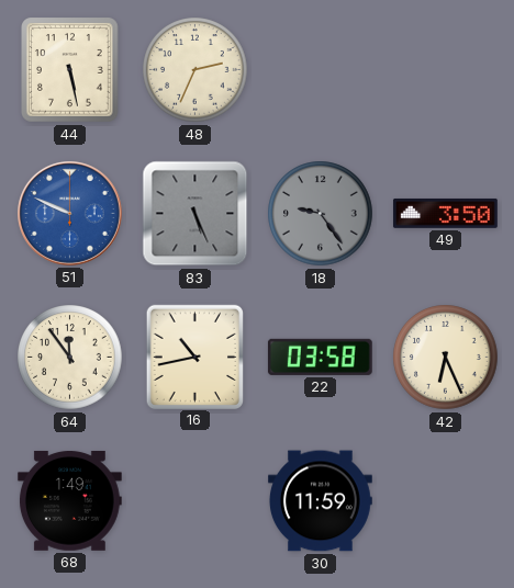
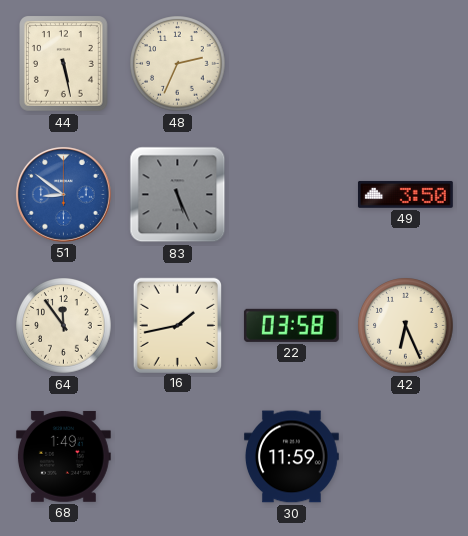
51: 9:49 -> 8:51
18: 9:24 -> none
16: 10:43 -> 1:43
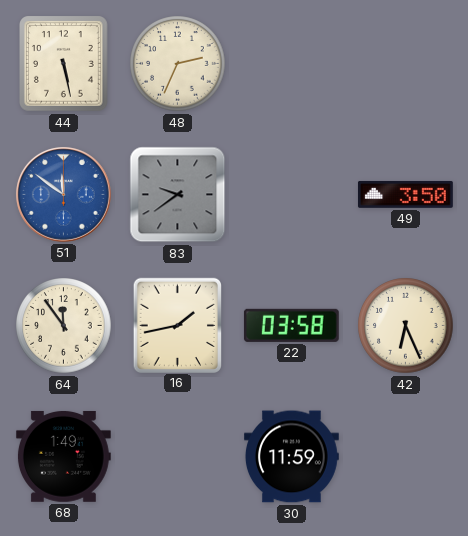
51: 8:51 -> 11:51
83: 5:26 -> 9:39
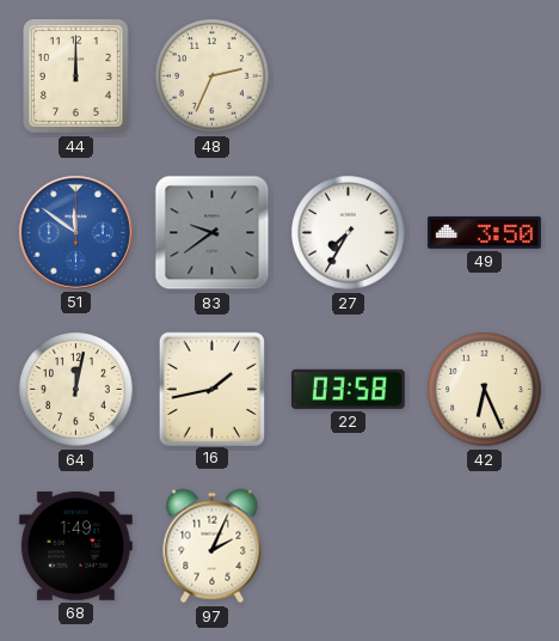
44: 5:28 -> 12:00
27: none -> 7:35
64: 11:54 -> 12:02
97: none -> 2:04
30: 11:59 -> none
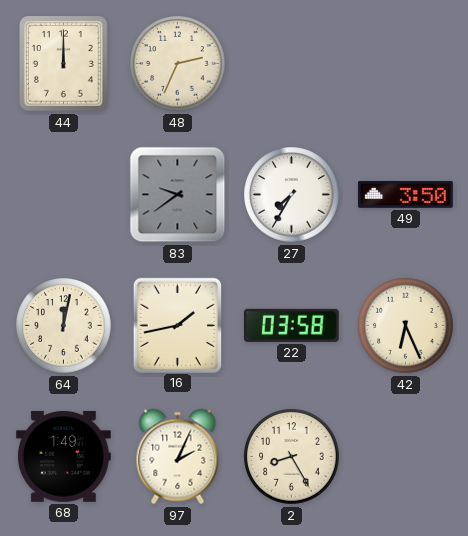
51: 11:51 -> none
2: none -> 8:25
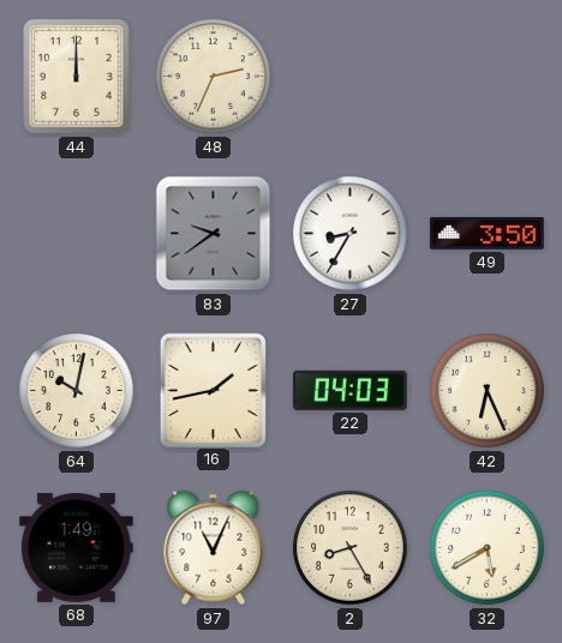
27: 7:35 -> 8:35
64: 12:02 -> 10:02
22: 03:58 -> 04:03
97: 2:04 -> 11:04
32: none -> 5:40
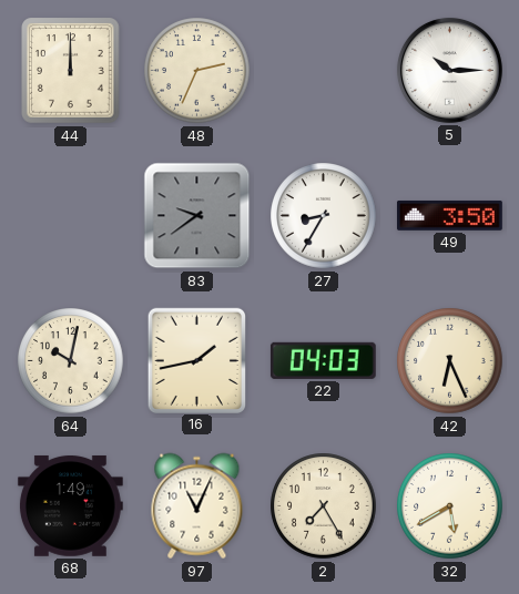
5: none -> 10:15
2: 8:25 -> 7:25
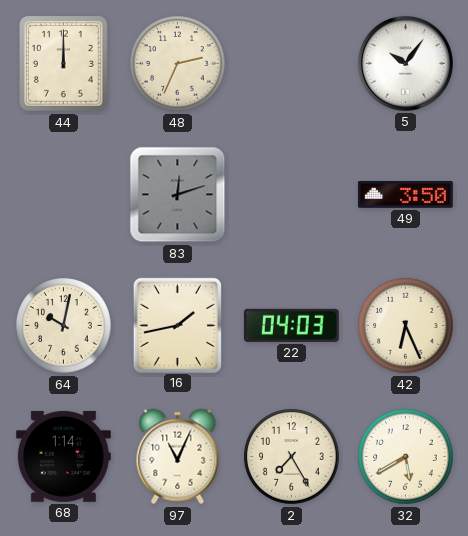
5: 10:15 -> 10:06
83: 9:39 -> 12:12
27: 8:35 -> none
68: 1:49 -> 1:14
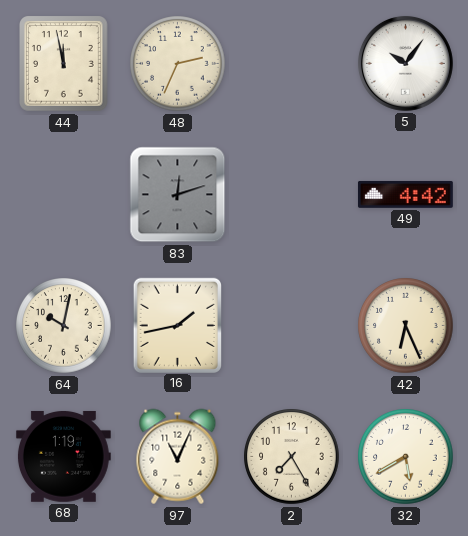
44: 12:00 -> 11:58
49: 3:50 -> 4:42
22: 04:03 -> none
68: 1:14 -> 1:19
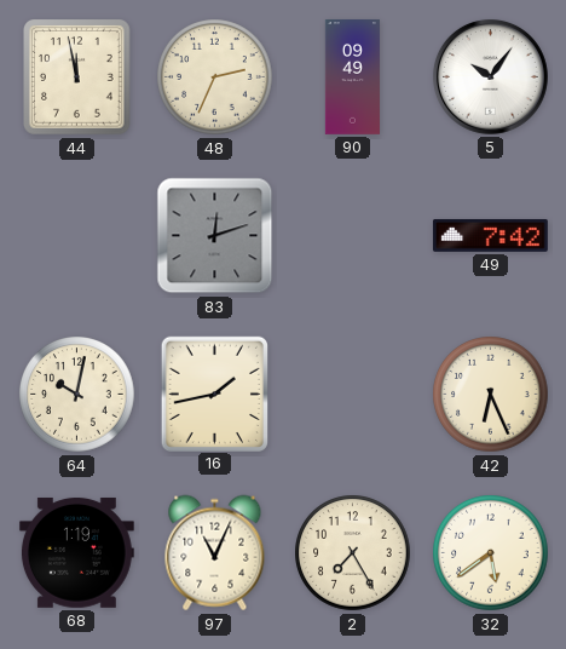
90: none -> 09:49
49: 4:42 -> 7:42
32: 5:40 -> 5:39
